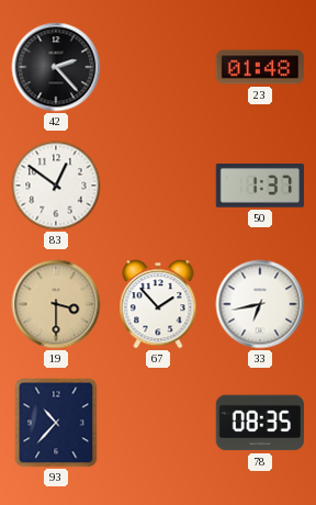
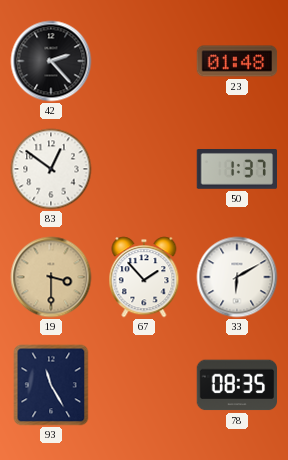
33: 6:43 -> 6:10
93: 10:37 -> 11:25
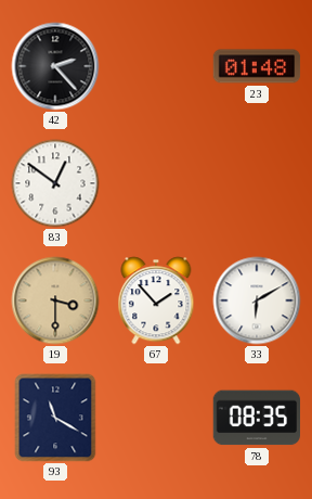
50: 1:37 -> none
93: 11:25 -> 11:20
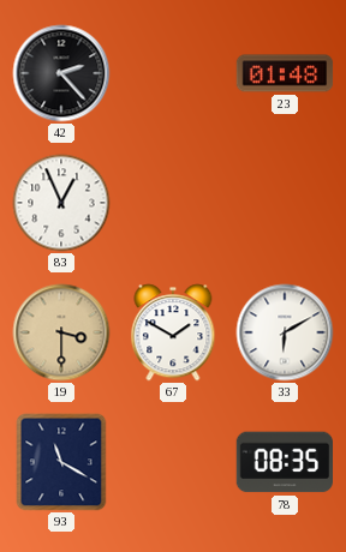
83: 12:51 -> 12:56
67: 1:53 -> 1:50
